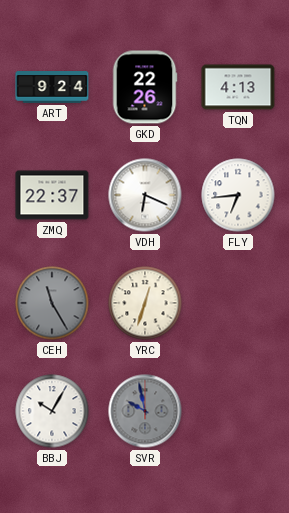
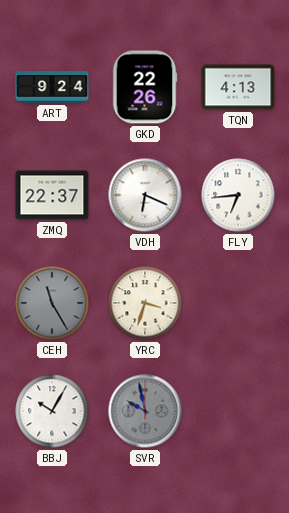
YRC: 12:33 -> 3:33
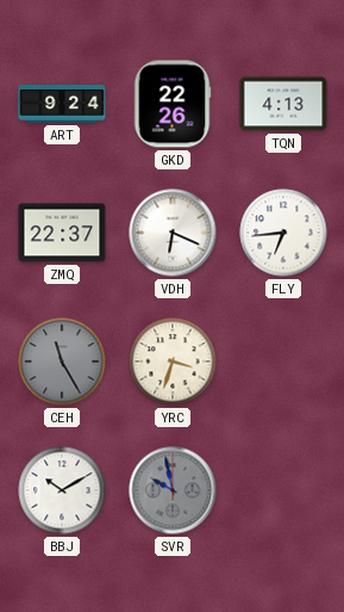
BBJ: 10:05 -> 10:10
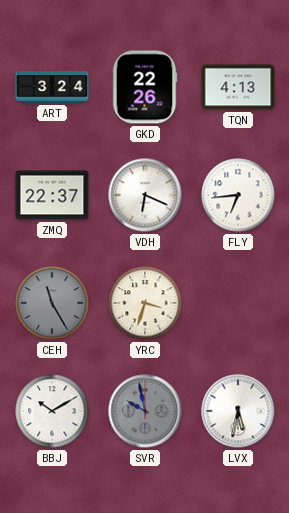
ART: 9:24 -> 3:24
LVX: none -> 5:32
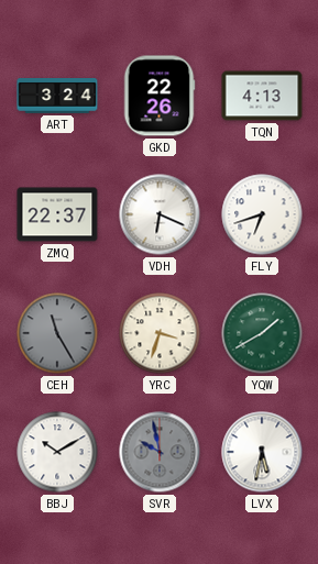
FLY: 6:44 -> 6:42
YQW: none -> 1:40
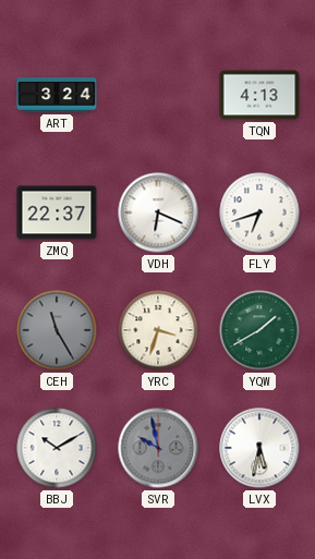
GKD: 22:26 -> none
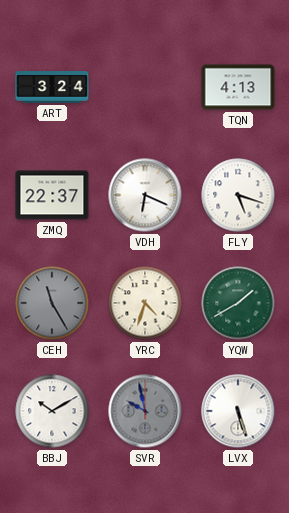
FLY: 6:42 -> 5:18
YRC: 3:33 -> 4:33
LVX: 5:32 -> 5:27
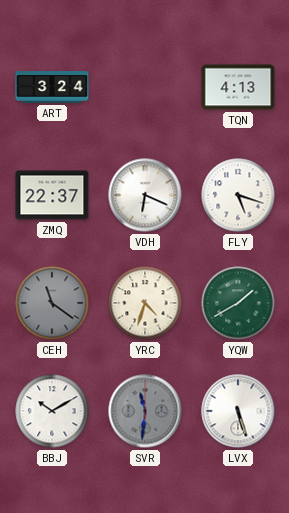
CEH: 11:25 -> 11:21
SVR: 9:58 -> 11:31
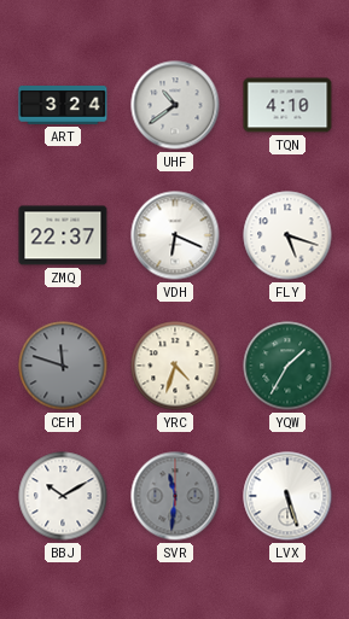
UHF: none -> 10:39
TQN: 4:13 -> 4:10
CEH: 11:21 -> 11:48
YQW: 1:40 -> 1:35
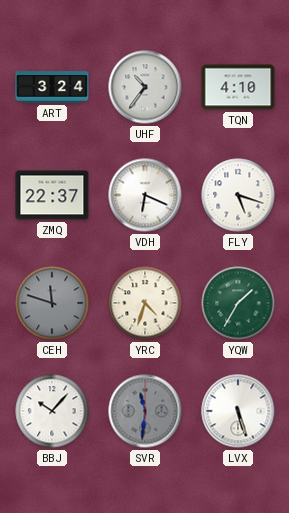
UHF: 10:39 -> 10:36
BBJ: 10:10 -> 10:07
